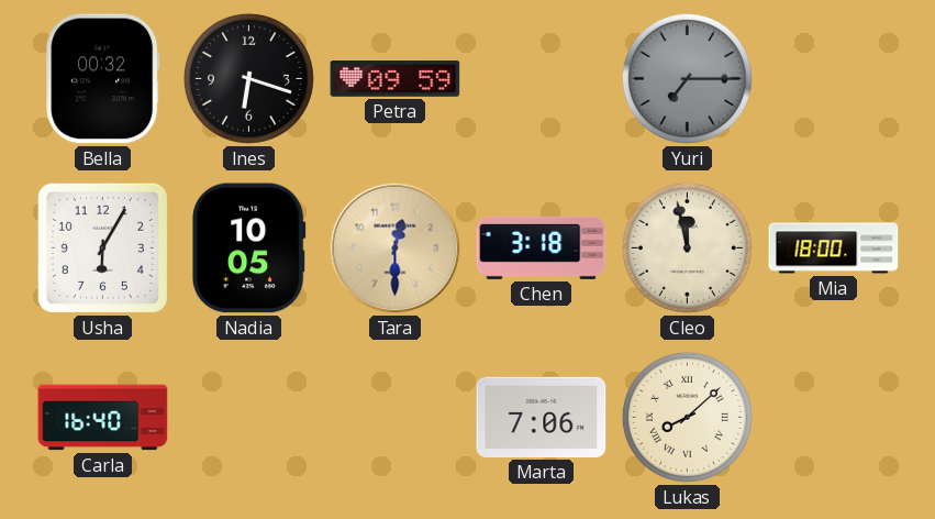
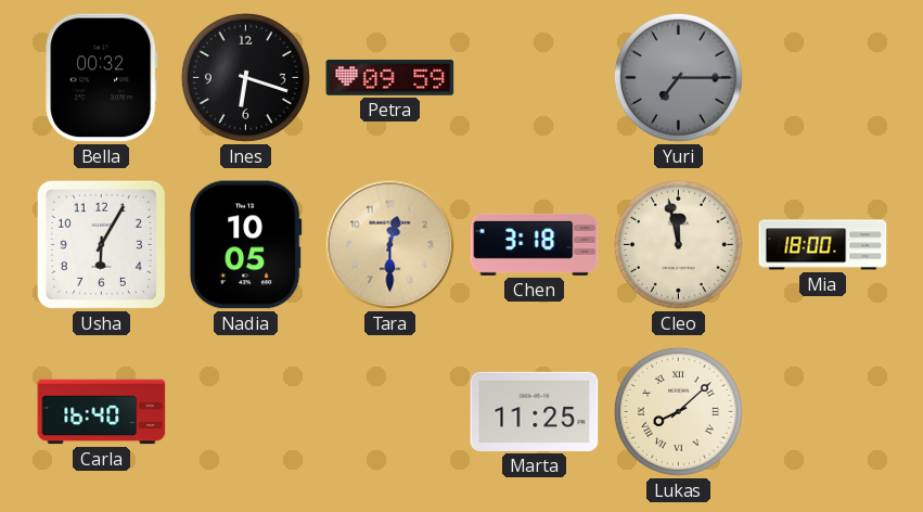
Marta: 7:06 -> 11:25
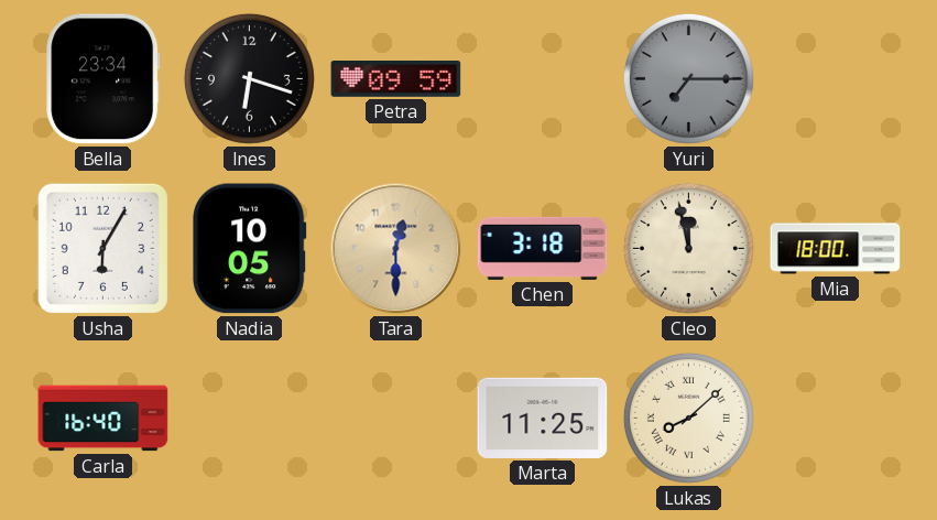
Bella: 00:32 -> 23:34
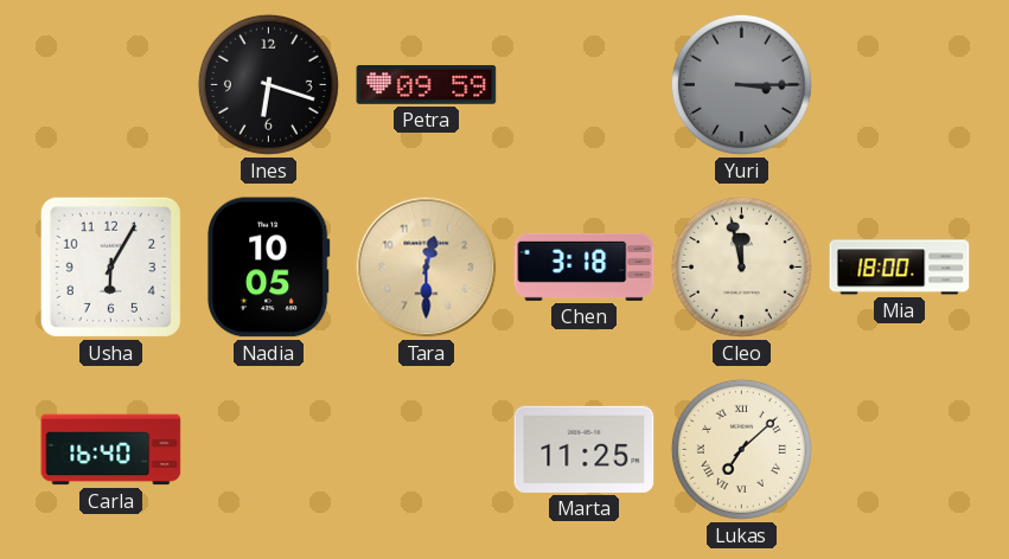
Bella: 23:34 -> none
Yuri: 7:15 -> 3:15
Lukas: 8:08 -> 7:08
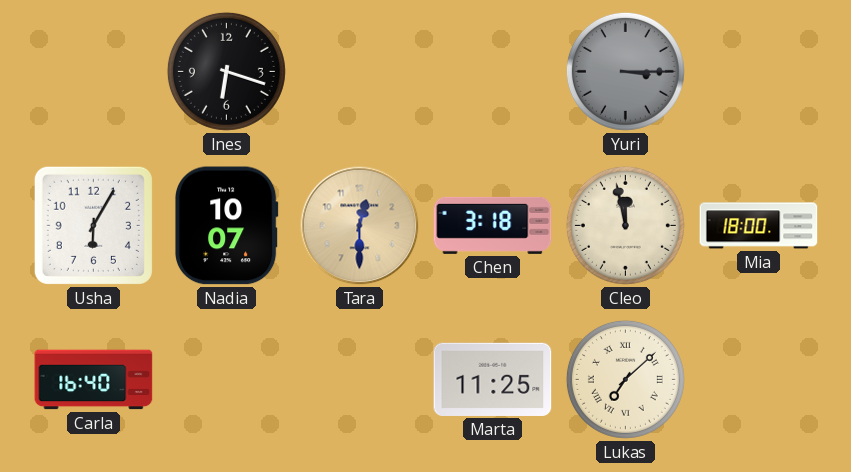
Petra: 09:59 -> none
Nadia: 10:05 -> 10:07
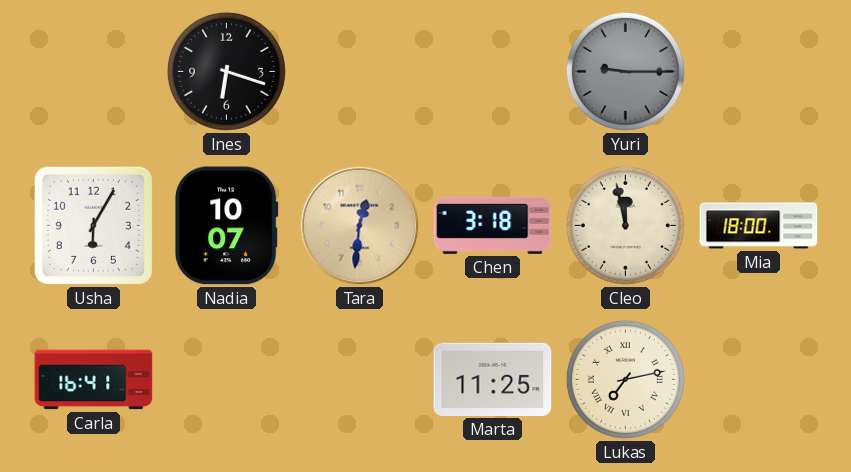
Yuri: 3:15 -> 9:15
Tara: 12:30 -> 12:31
Carla: 16:40 -> 16:41
Lukas: 7:08 -> 7:13
